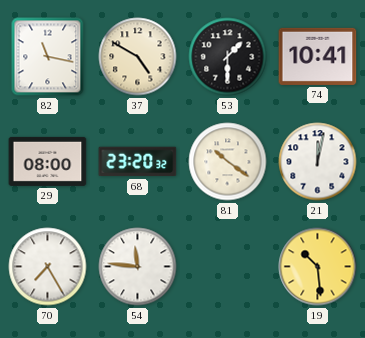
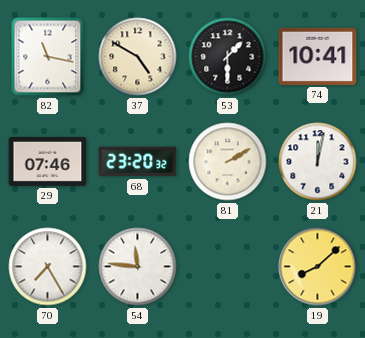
29: 08:00 -> 07:46
81: 10:21 -> 2:10
19: 10:29 -> 8:08
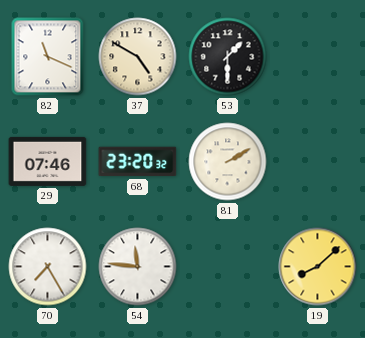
82: 11:17 -> 11:19
74: 10:41 -> none
21: 12:02 -> none
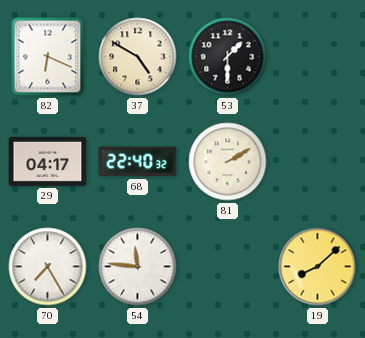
82: 11:19 -> 6:19
29: 07:46 -> 04:17
68: 23:20 -> 22:40
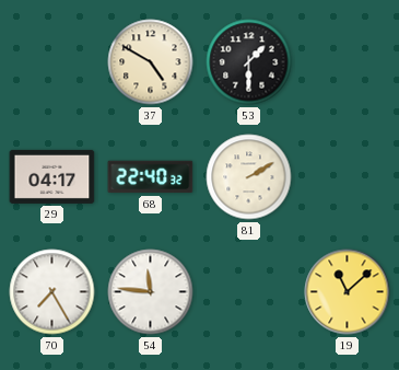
82: 6:19 -> none
19: 8:08 -> 11:08
